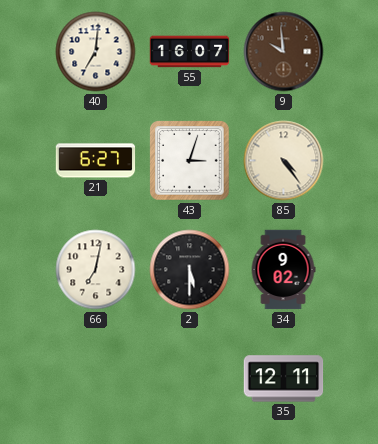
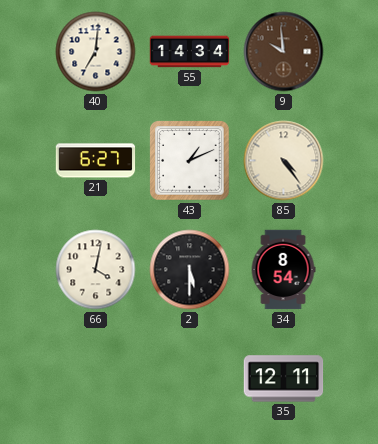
55: 16:07 -> 14:34
43: 3:03 -> 1:11
66: 7:02 -> 4:02
34: 9:02 -> 8:54
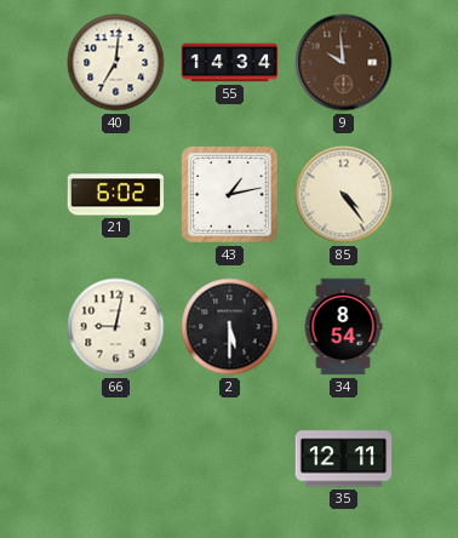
21: 6:27 -> 6:02
43: 1:11 -> 1:13
66: 4:02 -> 9:02
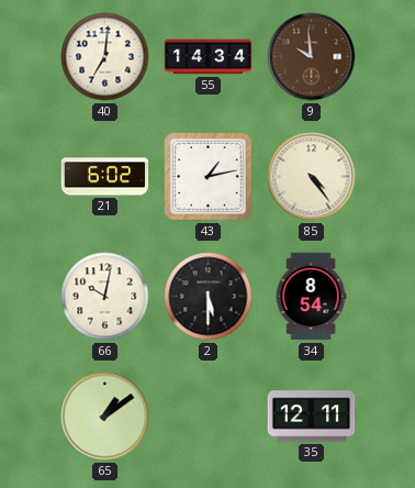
66: 9:02 -> 10:02
65: none -> 1:09
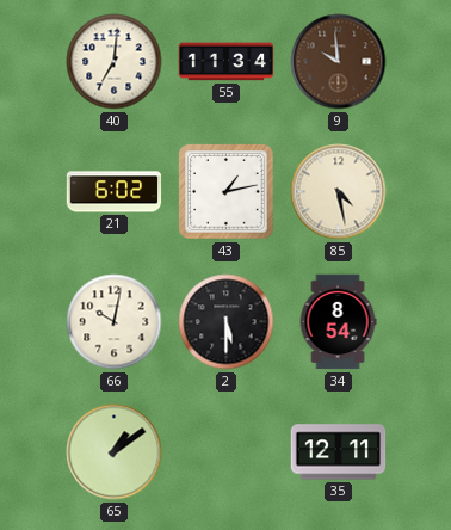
55: 14:34 -> 11:34
85: 4:24 -> 4:28
